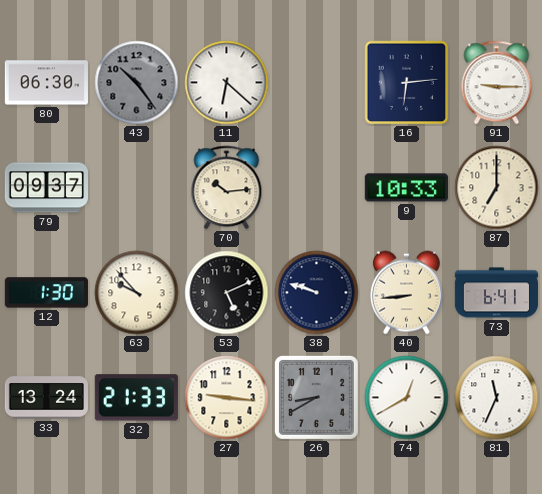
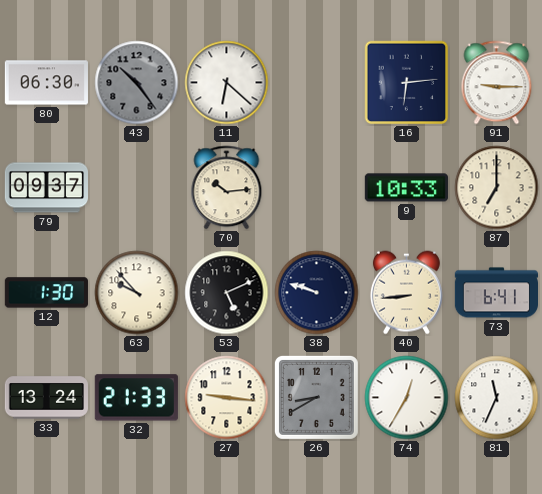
74: 12:40 -> 12:35
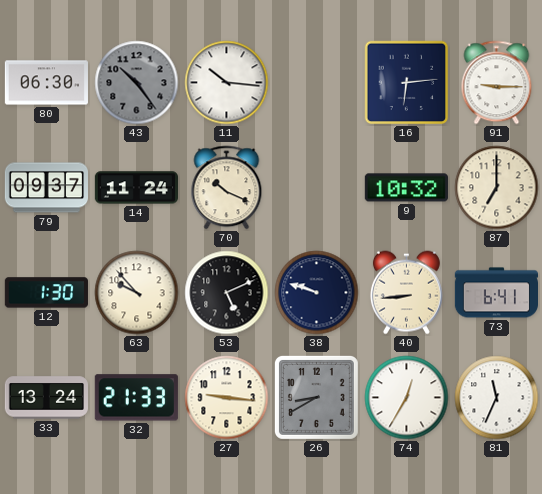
11: 6:22 -> 10:16
14: none -> 11:24
70: 10:14 -> 10:19
9: 10:33 -> 10:32
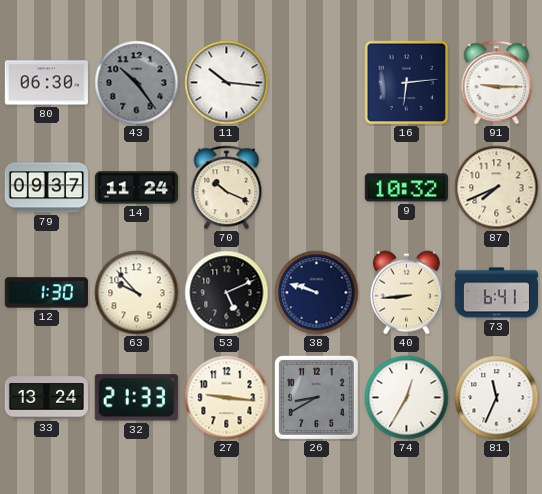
87: 7:00 -> 7:41
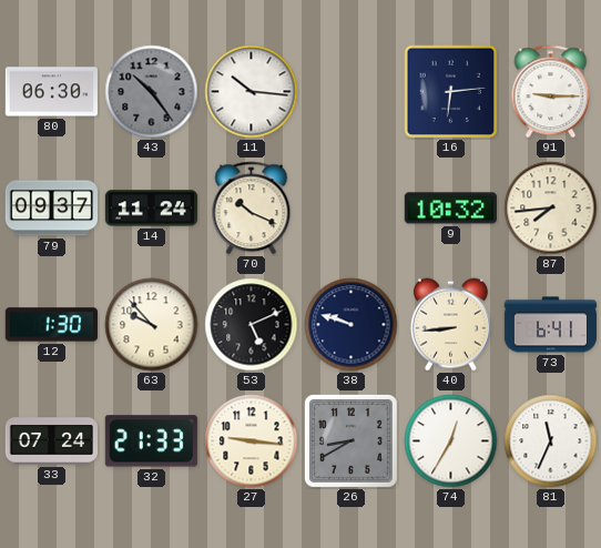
87: 7:41 -> 7:44
33: 13:24 -> 07:24
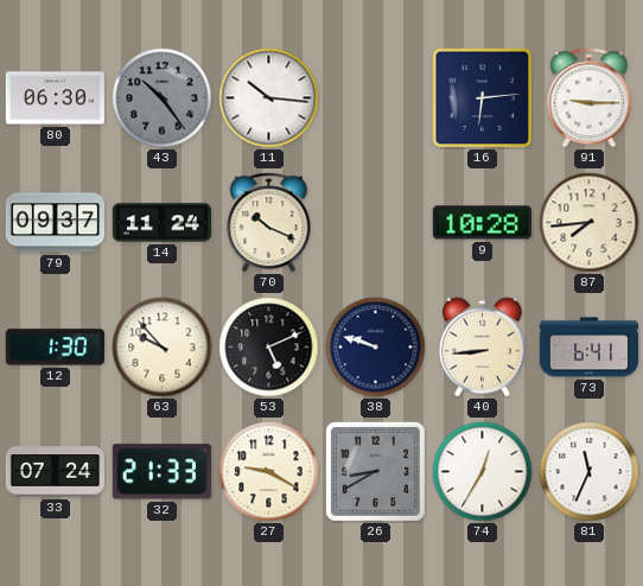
9: 10:32 -> 10:28
27: 9:16 -> 9:20
